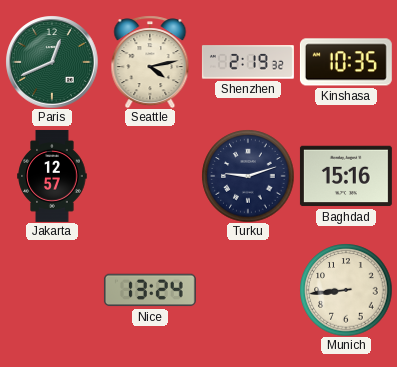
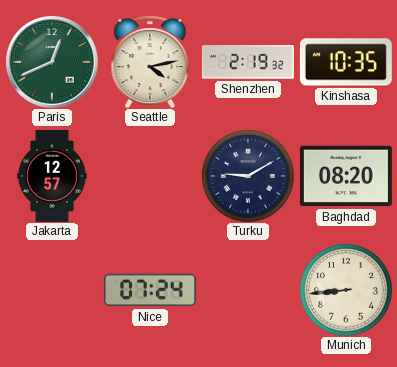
Turku: 9:12 -> 9:10
Baghdad: 15:16 -> 08:20
Nice: 13:24 -> 07:24
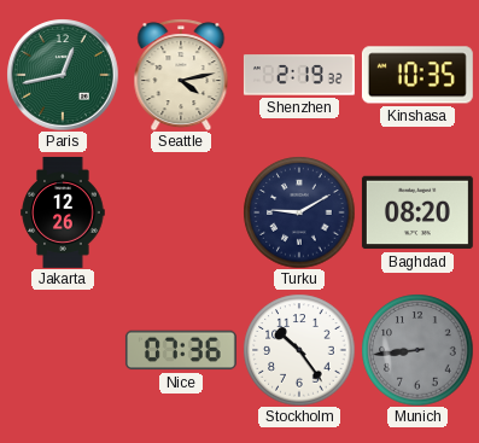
Paris: 12:41 -> 12:43
Jakarta: 12:57 -> 12:26
Nice: 07:24 -> 07:36
Stockholm: none -> 10:24
Munich dial: cream -> grey
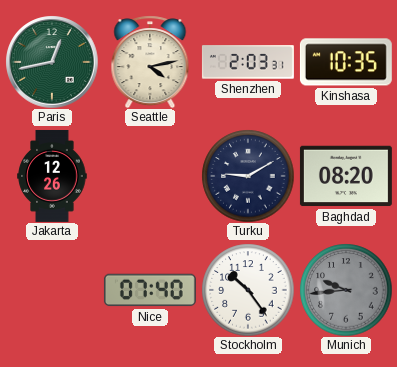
Shenzhen: 2:19 -> 2:03
Nice: 07:36 -> 07:40
Munich: 8:44 -> 9:44
